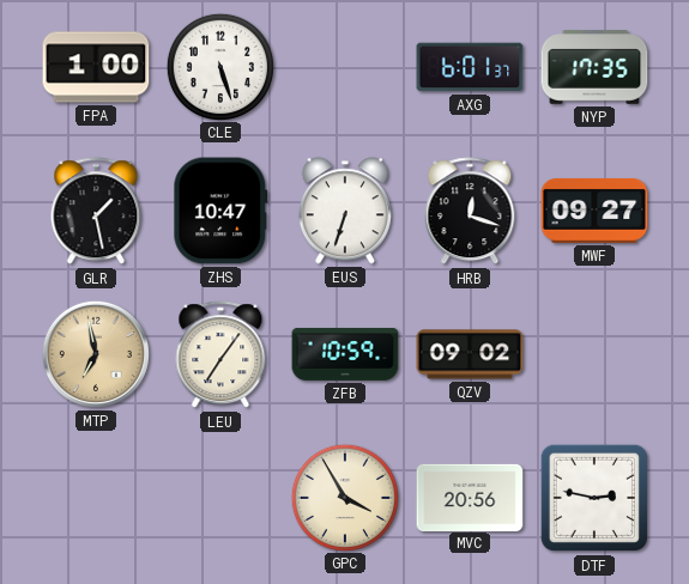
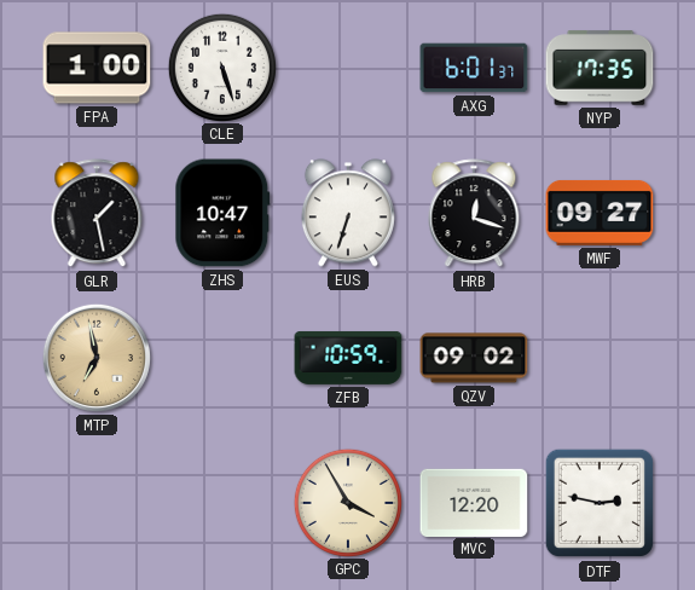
LEU: 7:06 -> none
MVC: 20:56 -> 12:20
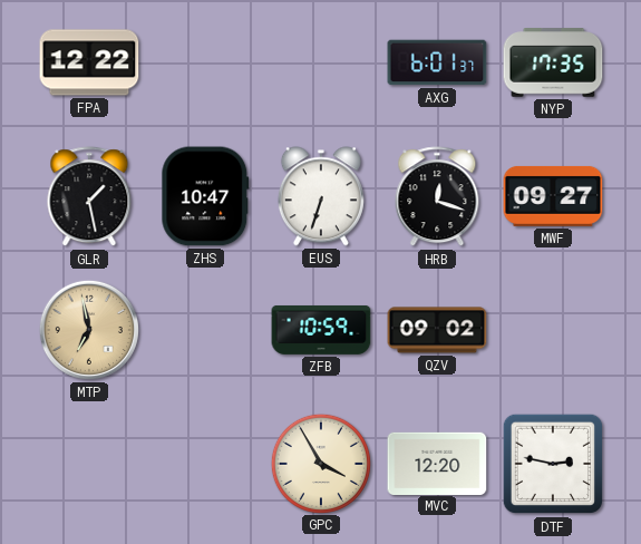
FPA: 1:00 -> 12:22
CLE: 5:27 -> none
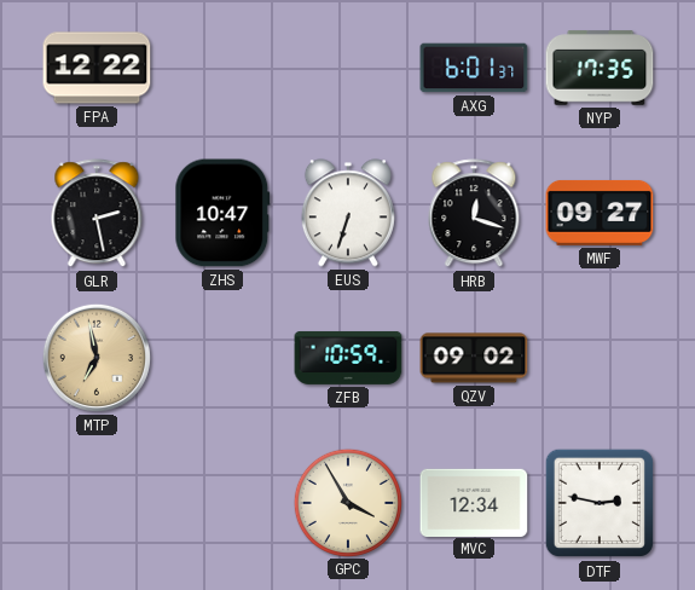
GLR: 1:28 -> 2:28
MVC: 12:20 -> 12:34
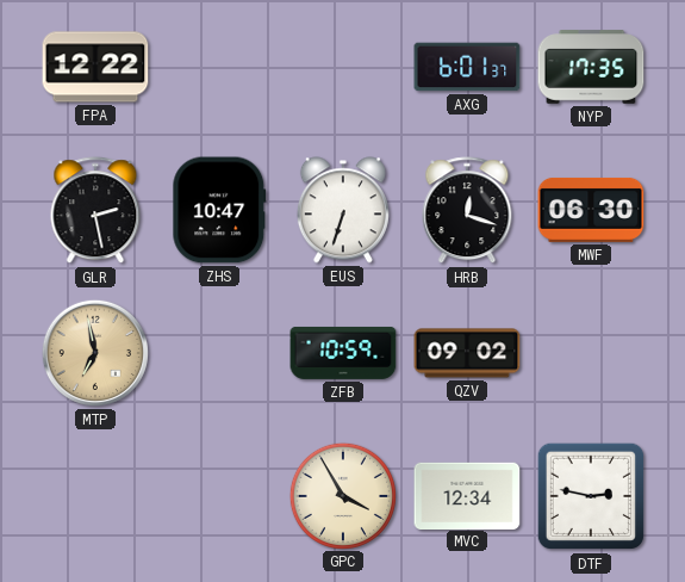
MWF: 09:27 -> 06:30
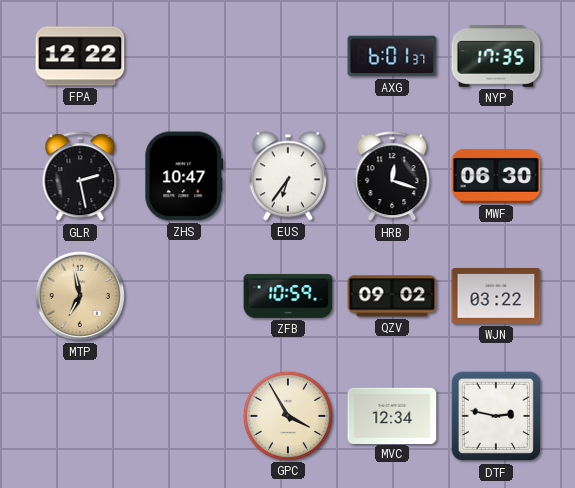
EUS: 6:33 -> 6:36
WJN: none -> 03:22
